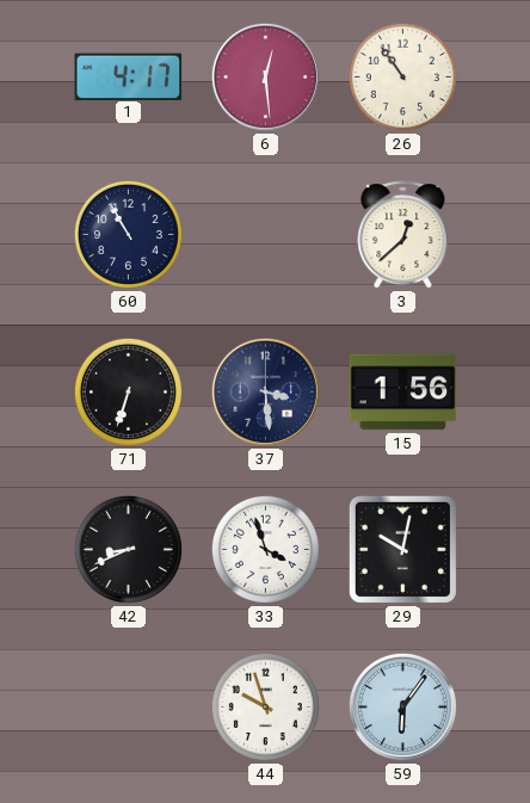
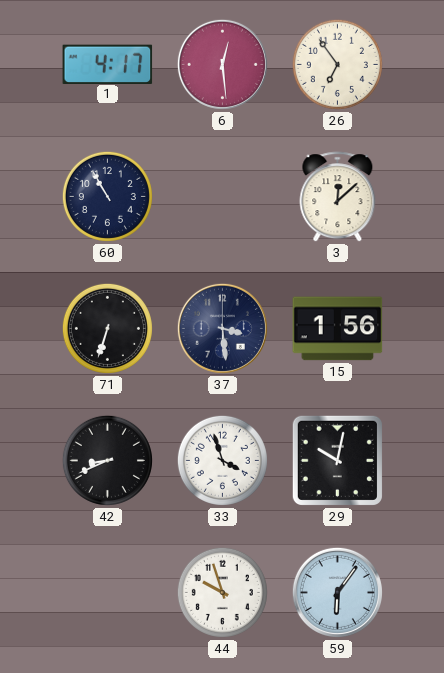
26: 10:54 -> 6:54
3: 12:38 -> 12:08
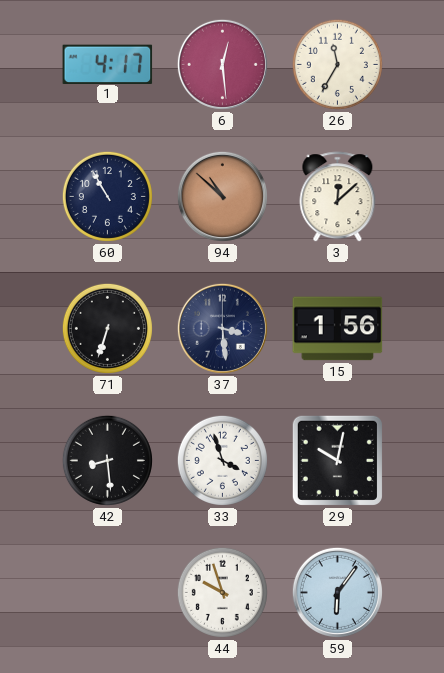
26: 6:54 -> 11:35
94: none -> 10:52
42: 8:41 -> 8:29
